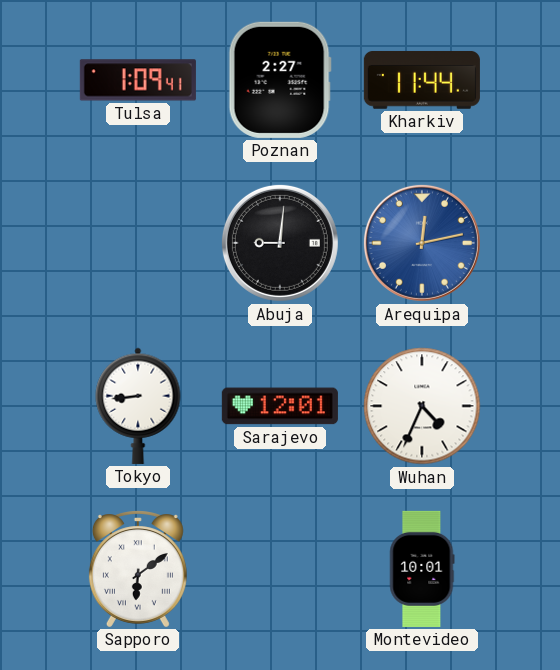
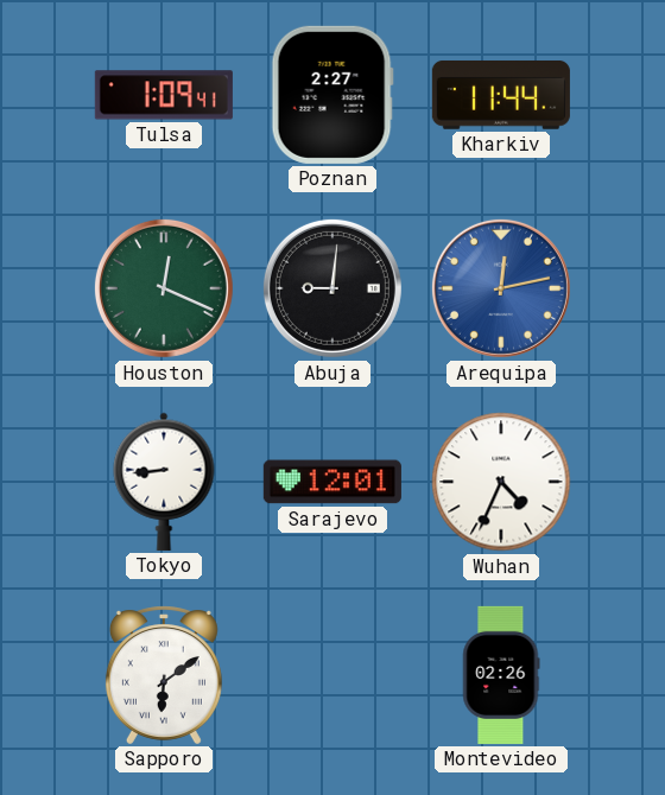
Houston: none -> 12:19
Montevideo: 10:01 -> 02:26
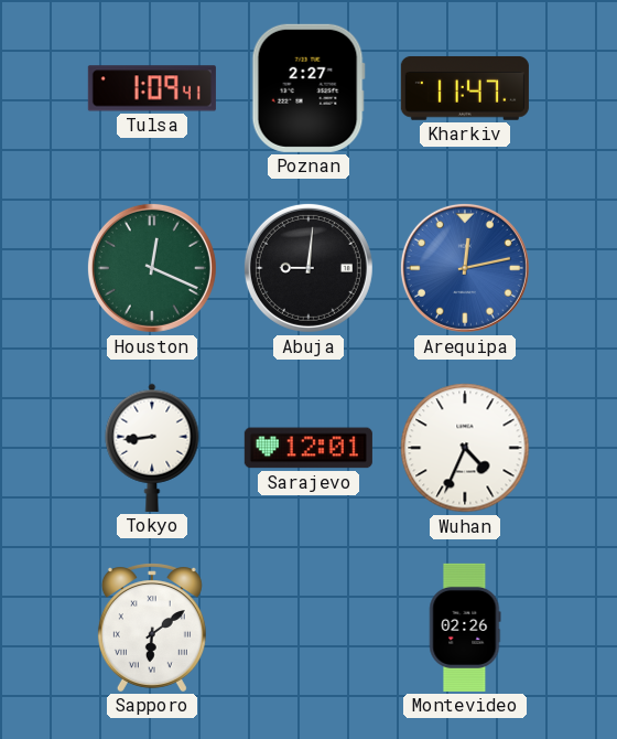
Kharkiv: 11:44 -> 11:47
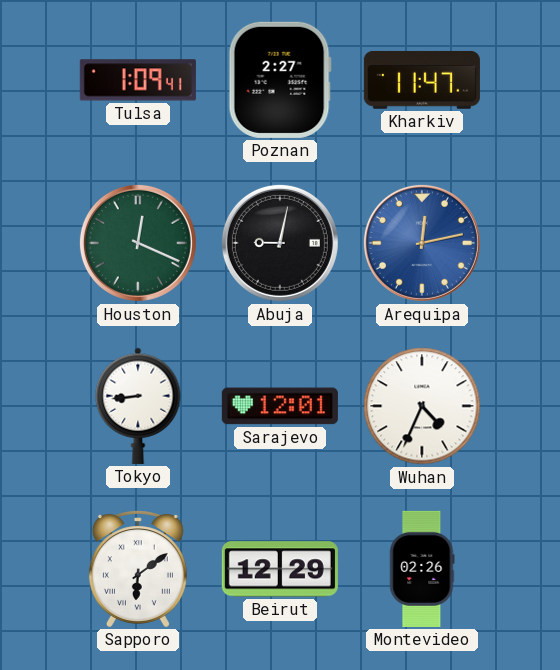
Abuja: 9:01 -> 9:02
Beirut: none -> 12:29
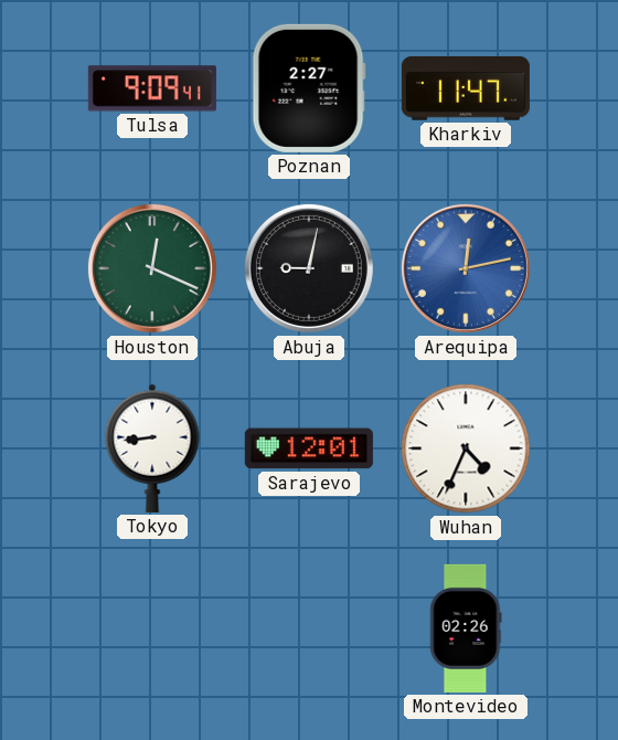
Tulsa: 1:09 -> 9:09
Sapporo: 6:09 -> none
Beirut: 12:29 -> none
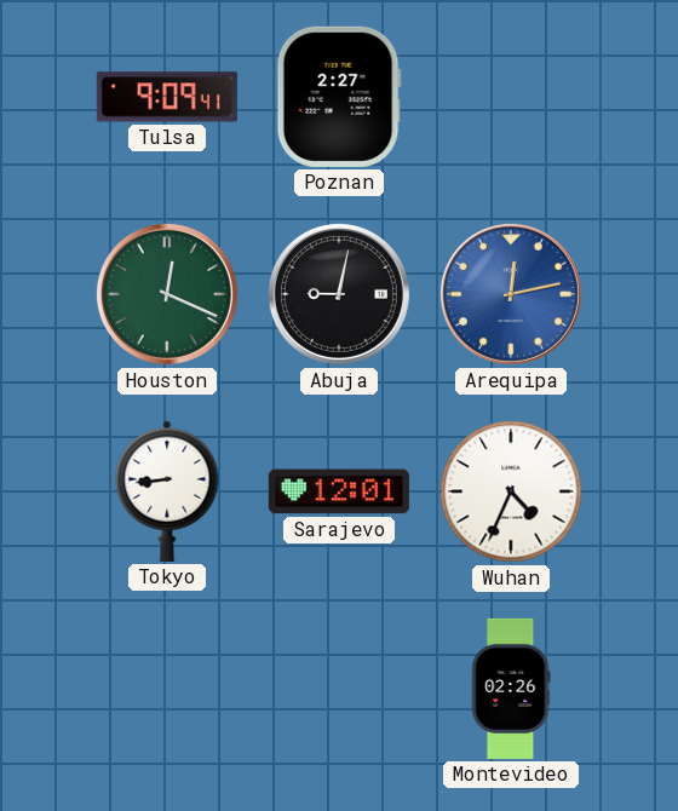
Kharkiv: 11:47 -> none
